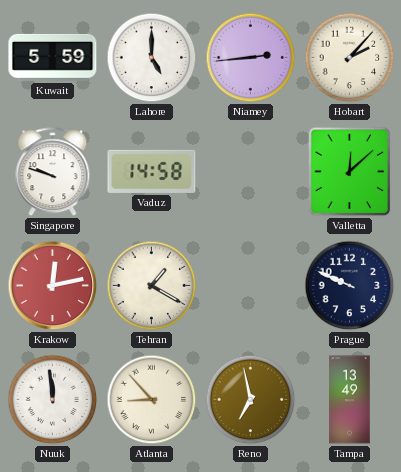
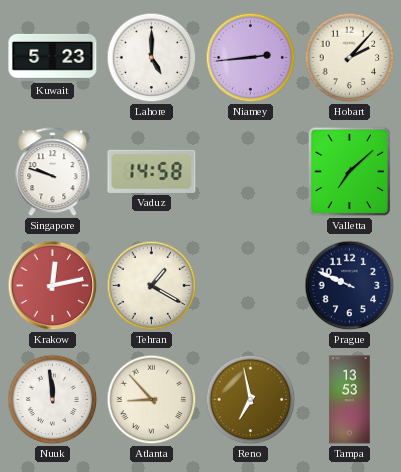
Kuwait: 5:59 -> 5:23
Valletta: 12:08 -> 7:08
Tampa: 13:49 -> 13:53
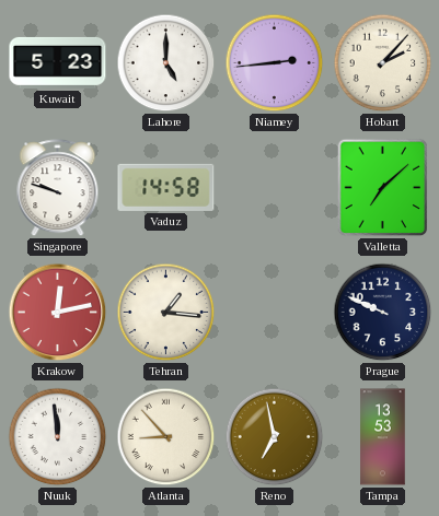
Tehran: 1:20 -> 1:16
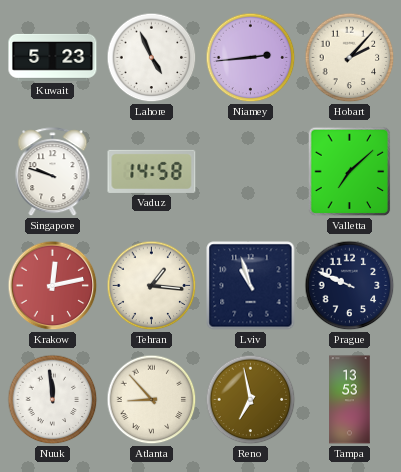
Lahore: 5:00 -> 4:56
Lviv: none -> 10:57
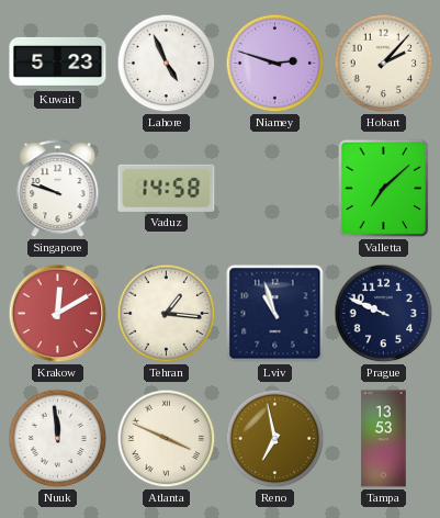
Niamey: 2:44 -> 2:48
Krakow: 12:13 -> 12:10
Atlanta: 8:53 -> 3:49
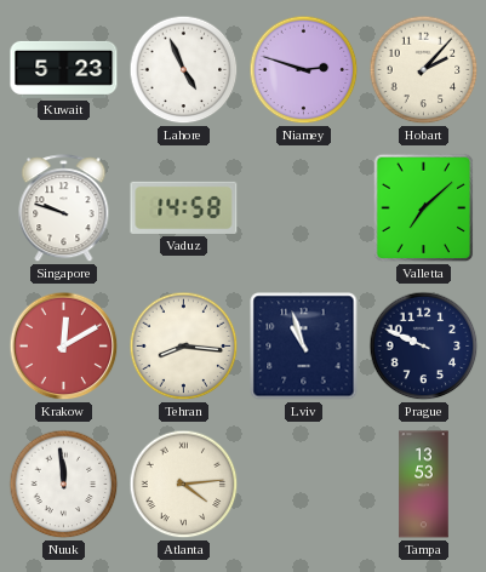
Tehran: 1:16 -> 8:16
Atlanta: 3:49 -> 4:14
Reno: 6:58 -> none
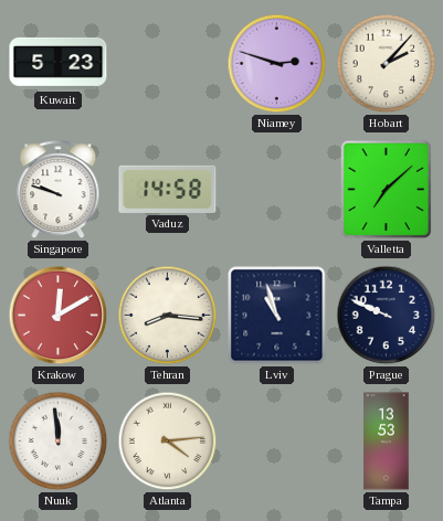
Lahore: 4:56 -> none
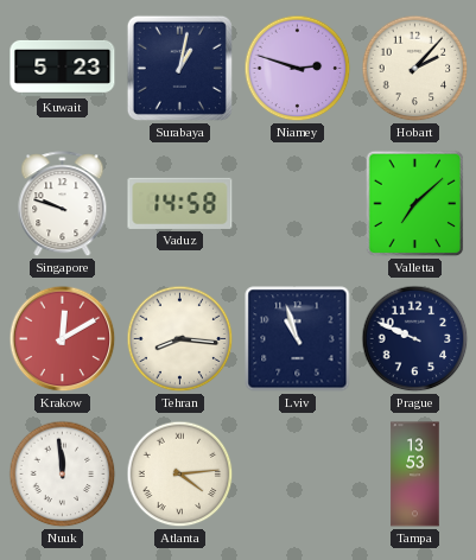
Surabaya: none -> 1:02
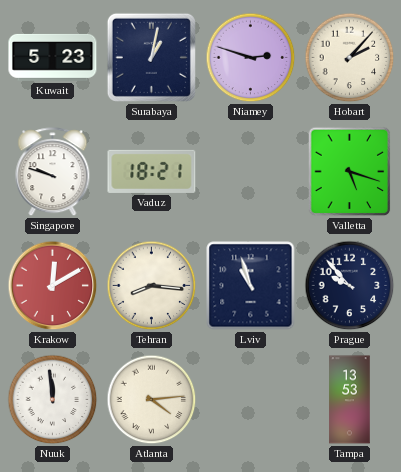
Vaduz: 14:58 -> 18:21
Valletta: 7:08 -> 5:18
Prague: 9:49 -> 9:53
